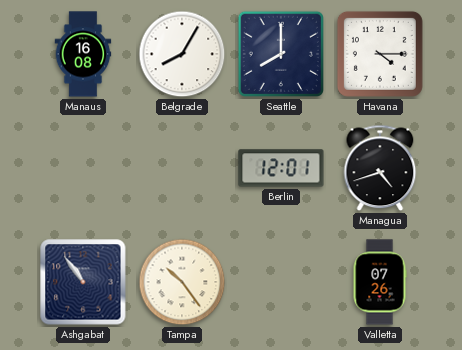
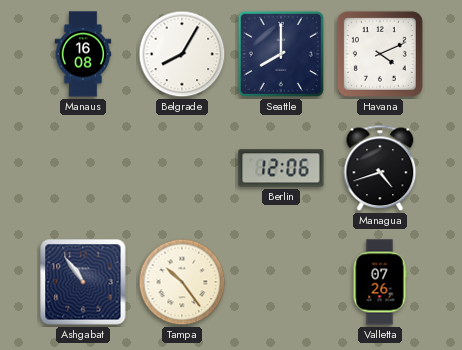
Havana: 4:15 -> 4:11
Berlin: 12:01 -> 12:06
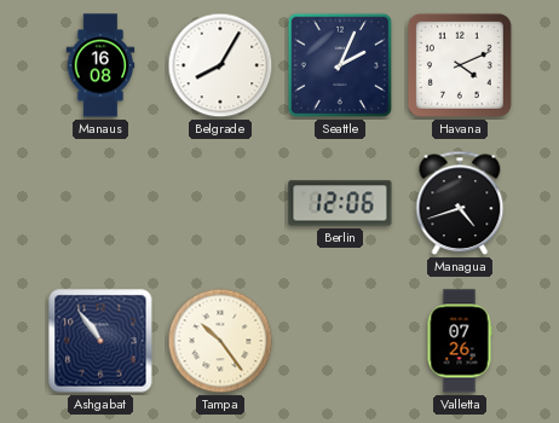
Seattle: 8:00 -> 2:04
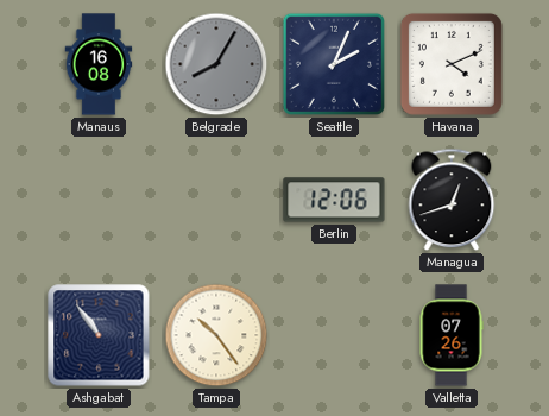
Belgrade dial: white -> grey
Managua: 4:42 -> 12:42
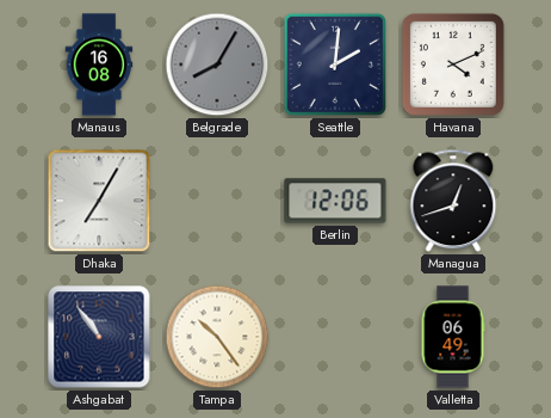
Seattle: 2:04 -> 2:01
Dhaka: none -> 7:05
Valletta: 07:26 -> 06:49
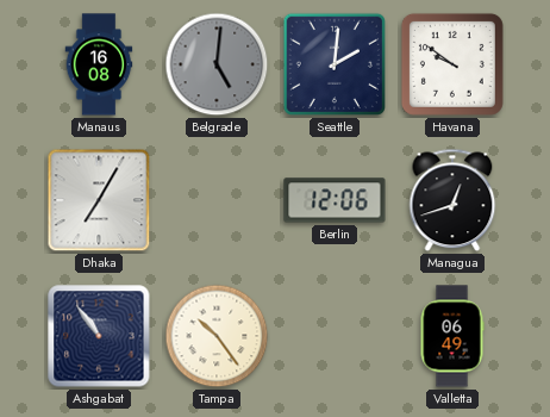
Belgrade: 8:05 -> 5:01
Havana: 4:11 -> 9:51
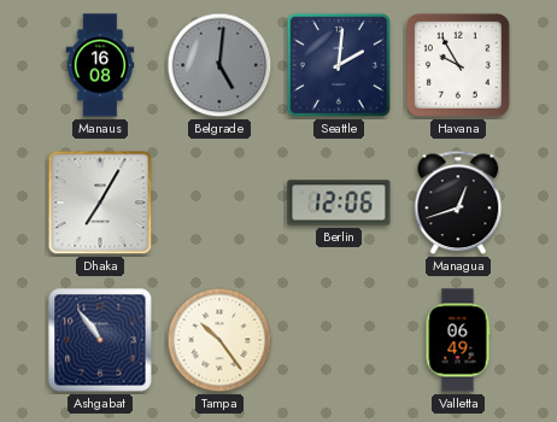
Havana: 9:51 -> 9:55
